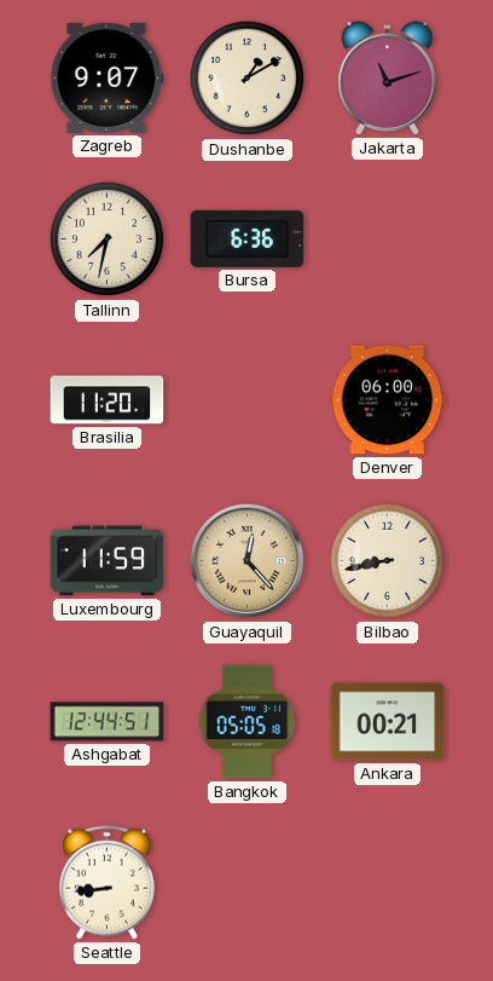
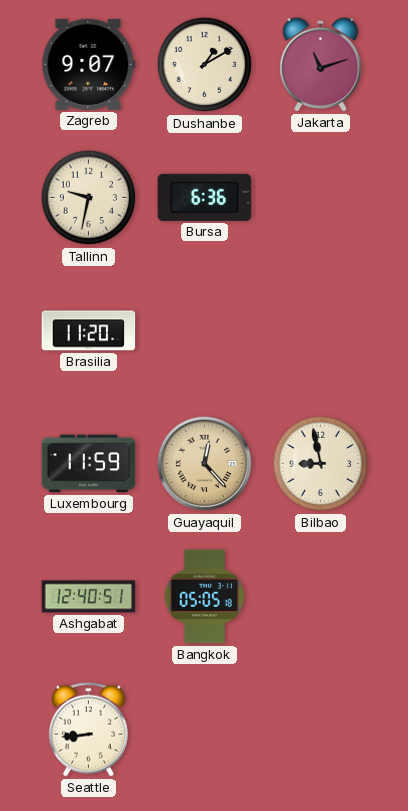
Tallinn: 7:32 -> 9:32
Denver: 06:00 -> none
Bilbao: 8:43 -> 8:58
Ashgabat: 12:44 -> 12:40
Ankara: 00:21 -> none
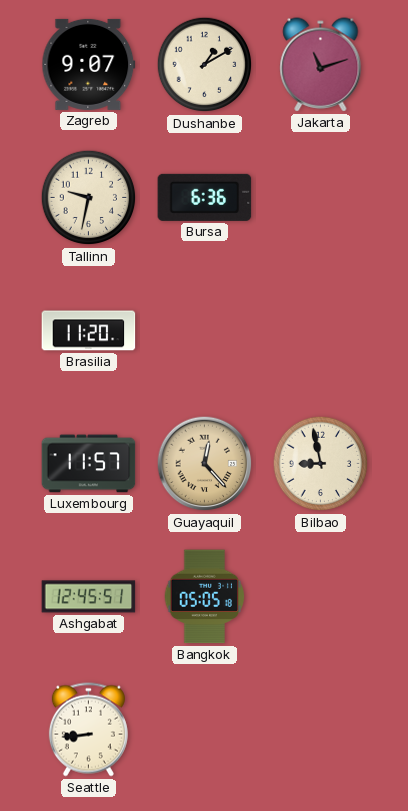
Luxembourg: 11:59 -> 11:57
Ashgabat: 12:40 -> 12:45
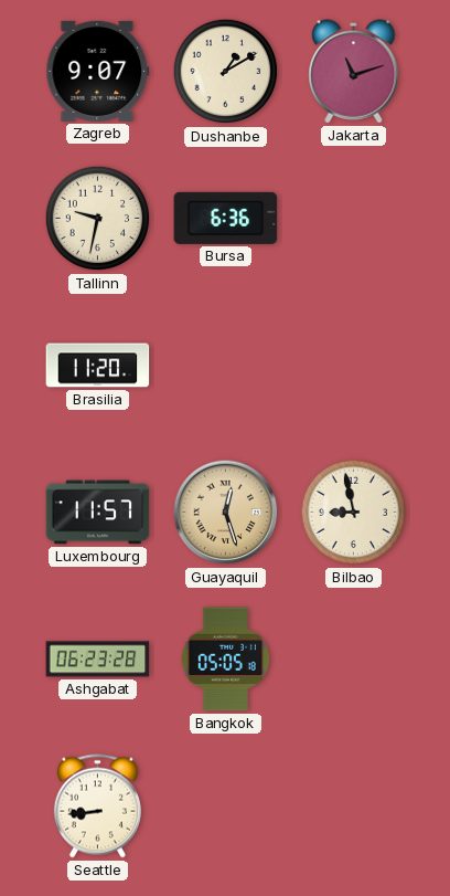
Guayaquil: 12:23 -> 12:27
Ashgabat: 12:45 -> 06:23
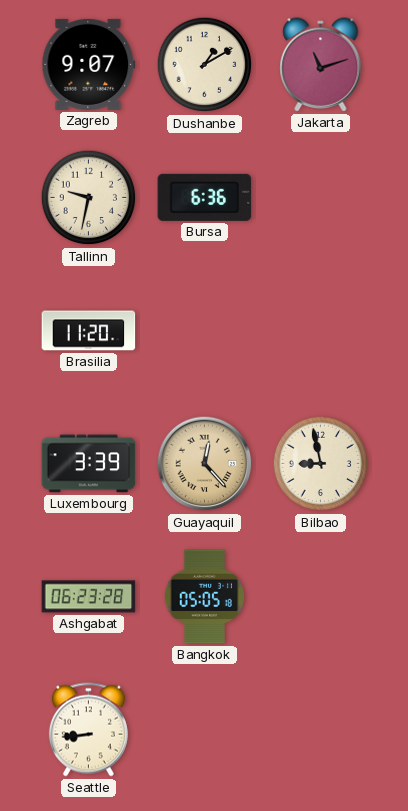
Luxembourg: 11:57 -> 3:39
Guayaquil: 12:27 -> 12:23
